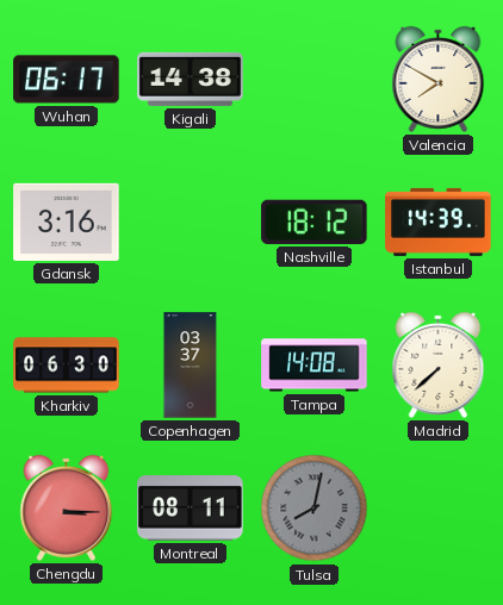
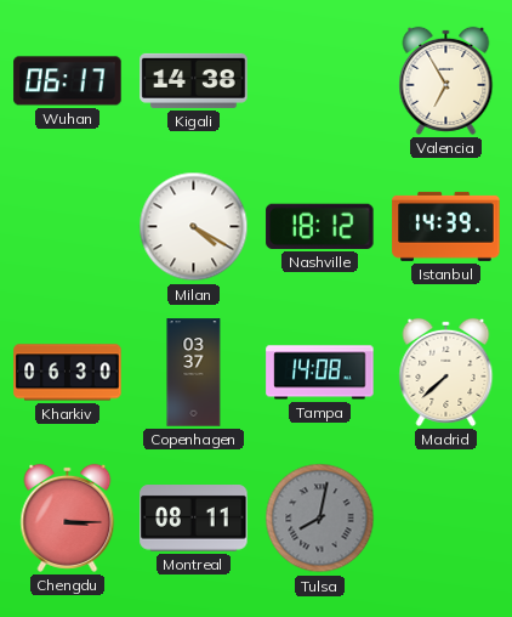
Valencia: 7:50 -> 6:55
Gdansk: 3:16 -> none
Milan: none -> 4:20
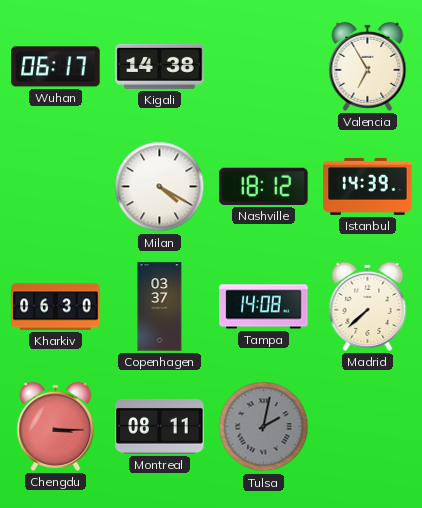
Tulsa: 8:02 -> 2:02
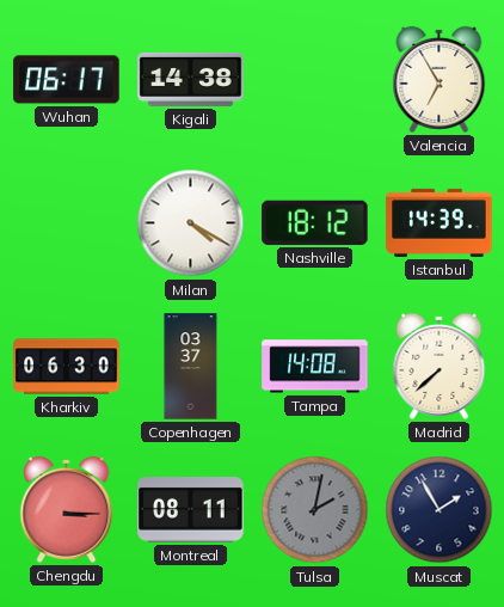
Muscat: none -> 1:55
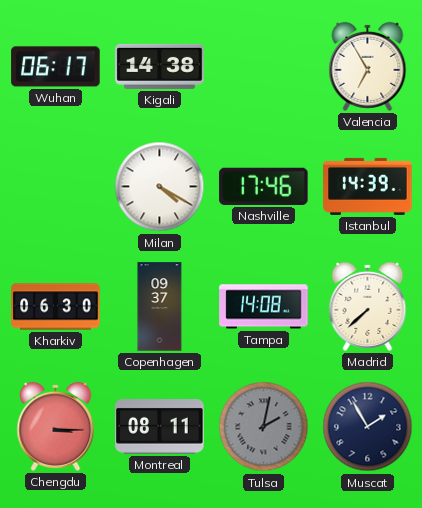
Nashville: 18:12 -> 17:46
Copenhagen: 03:37 -> 09:37
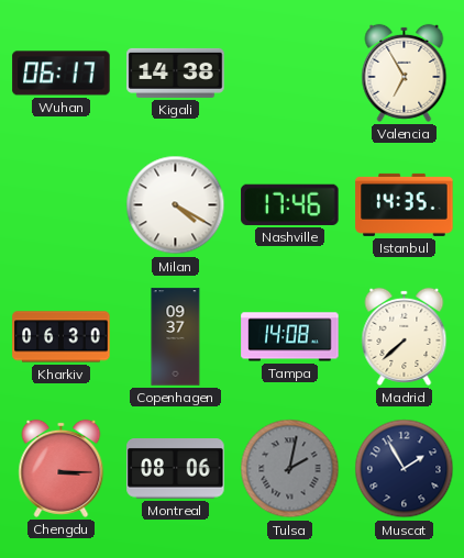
Istanbul: 14:39 -> 14:35
Montreal: 08:11 -> 08:06
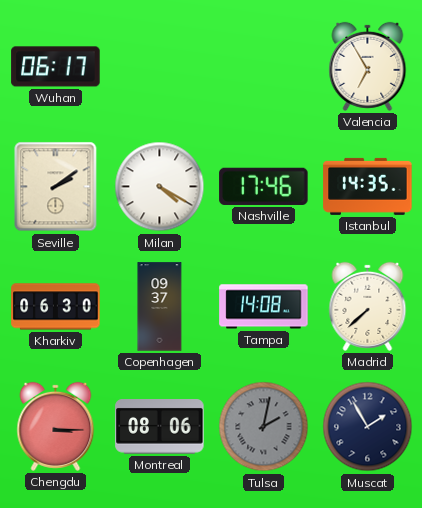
Kigali: 14:38 -> none
Seville: none -> 2:09
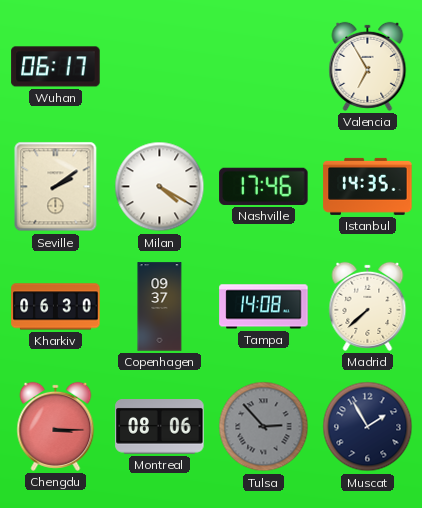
Tulsa: 2:02 -> 2:53
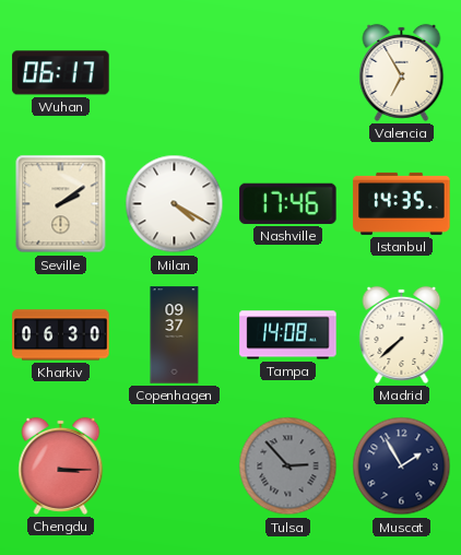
Montreal: 08:06 -> none
